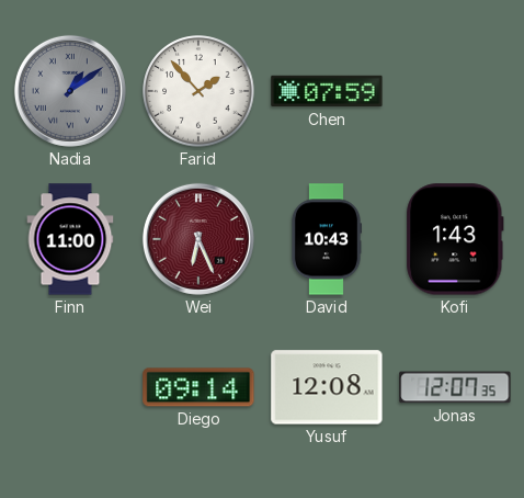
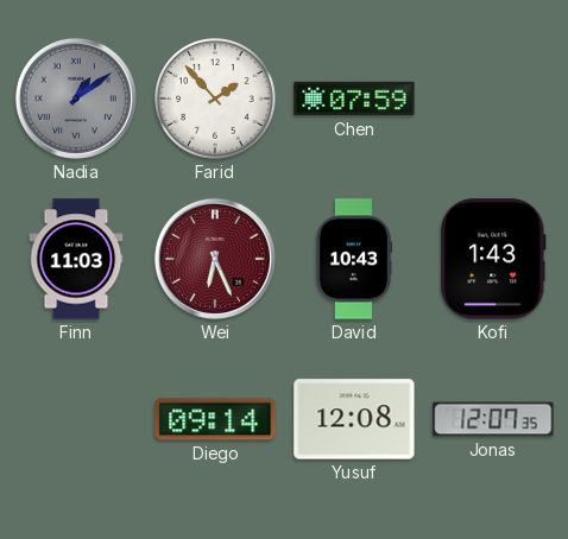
Finn: 11:00 -> 11:03
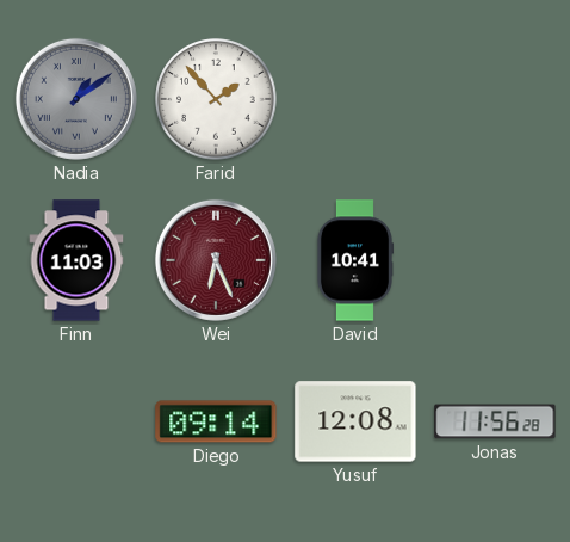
Chen: 07:59 -> none
David: 10:43 -> 10:41
Kofi: 1:43 -> none
Jonas: 12:07 -> 11:56
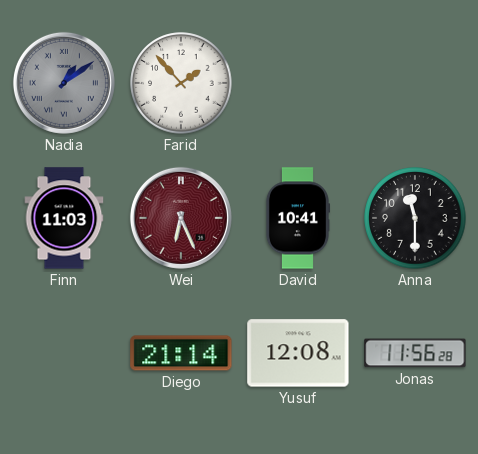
Anna: none -> 11:30
Diego: 09:14 -> 21:14
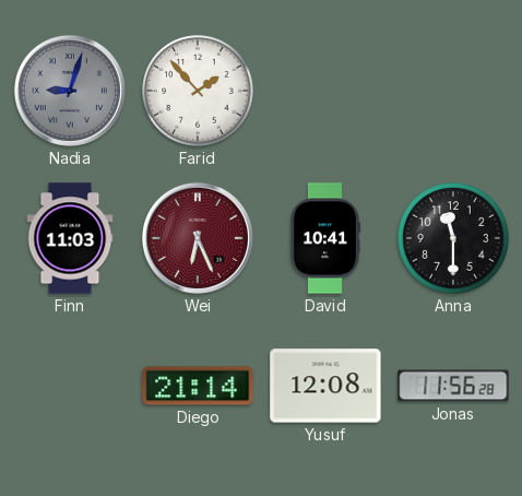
Nadia: 1:09 -> 9:03
